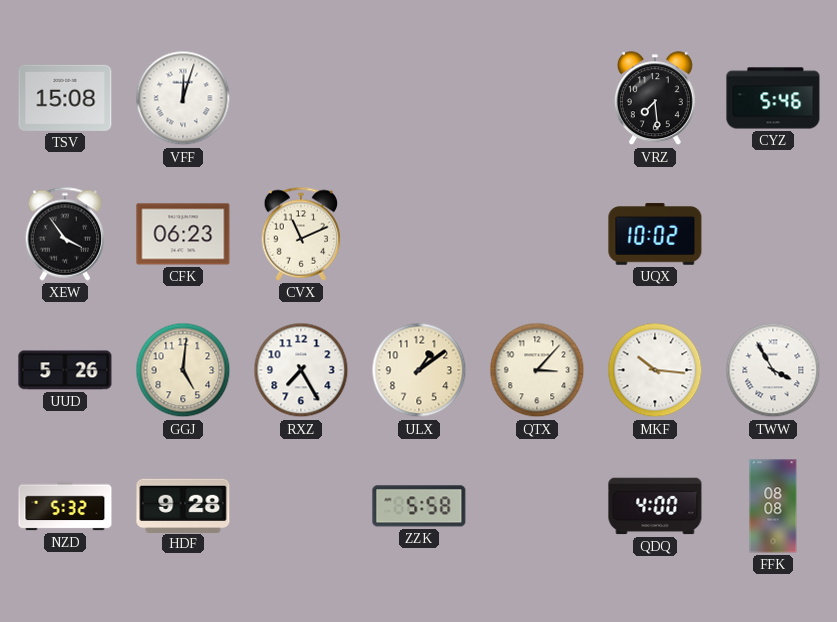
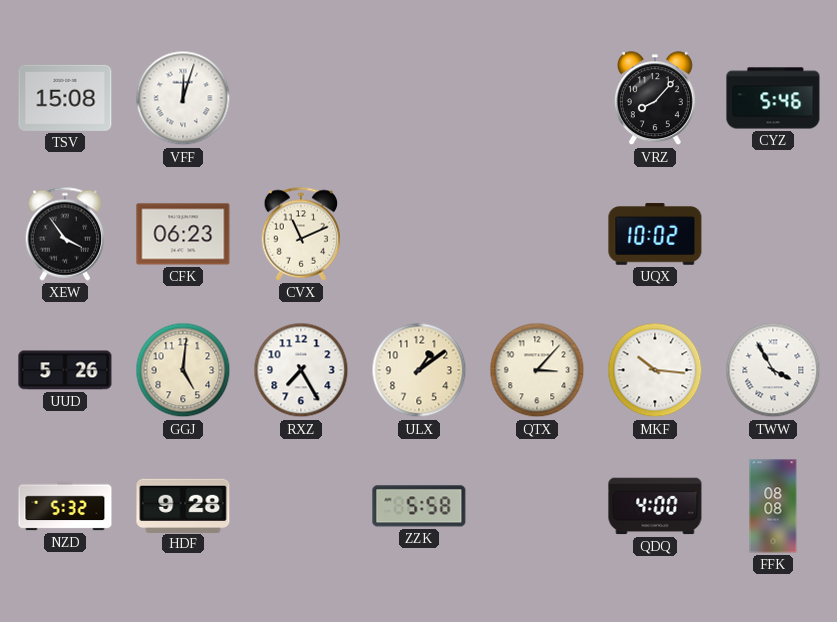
VRZ: 7:29 -> 8:07
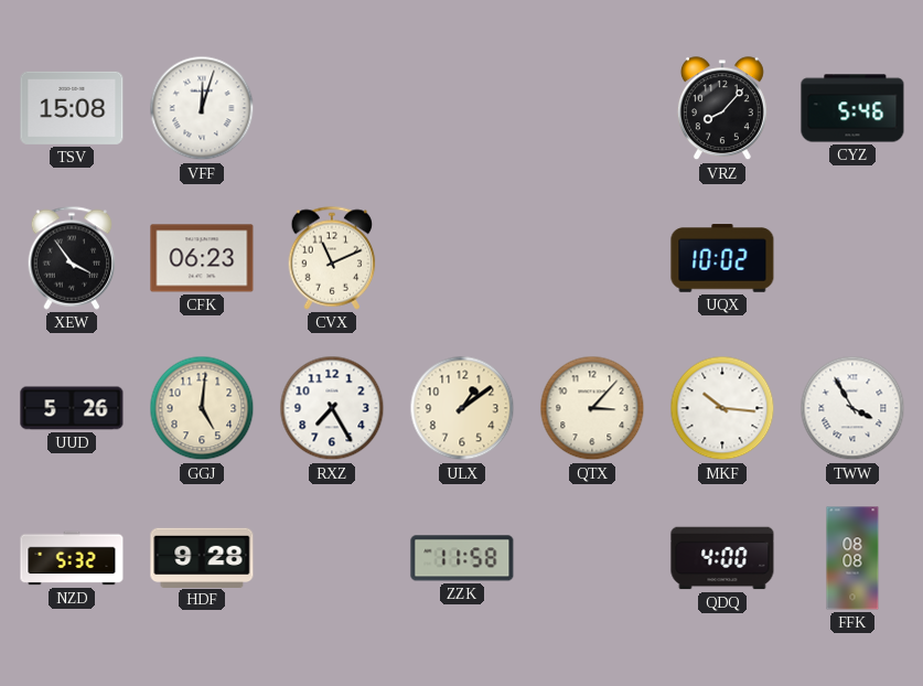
ZZK: 5:58 -> 11:58
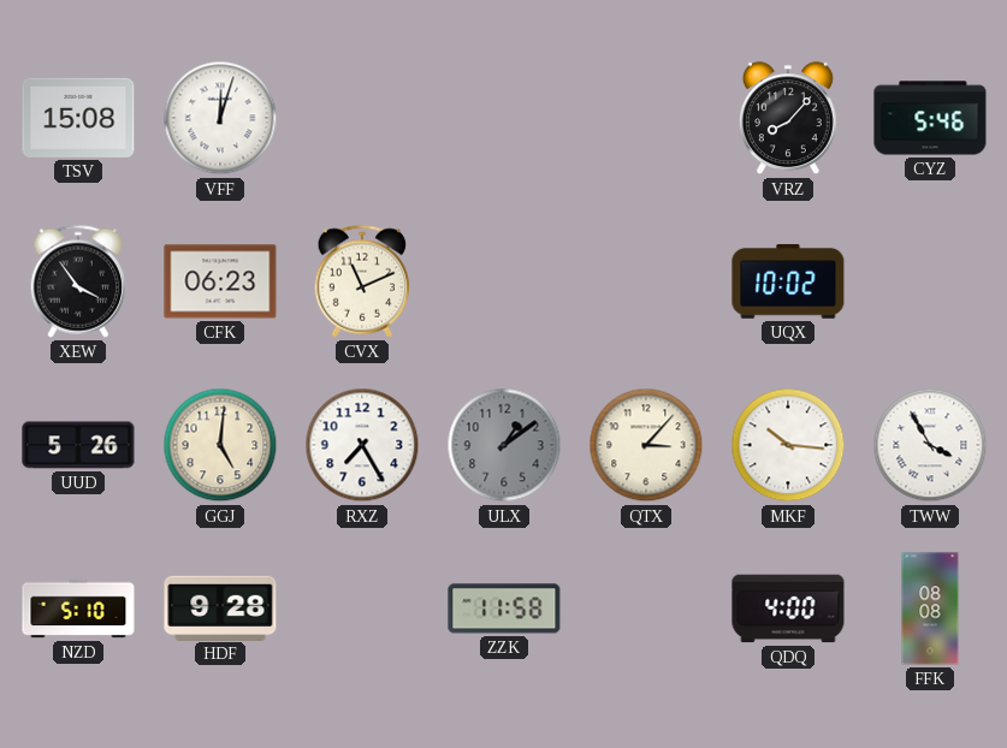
ULX dial: cream -> grey
NZD: 5:32 -> 5:10
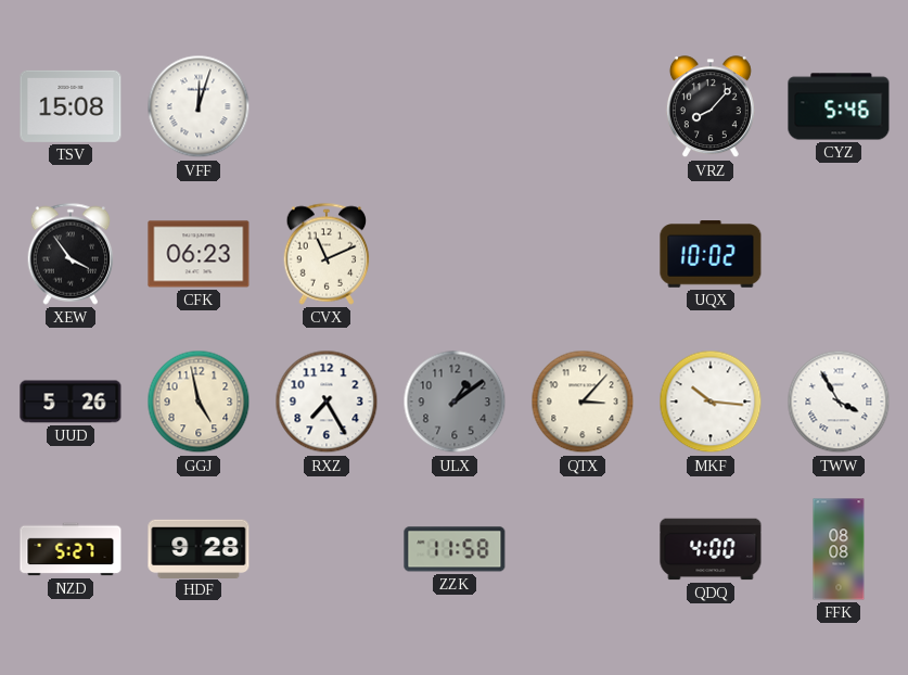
GGJ: 5:01 -> 4:58
NZD: 5:10 -> 5:27
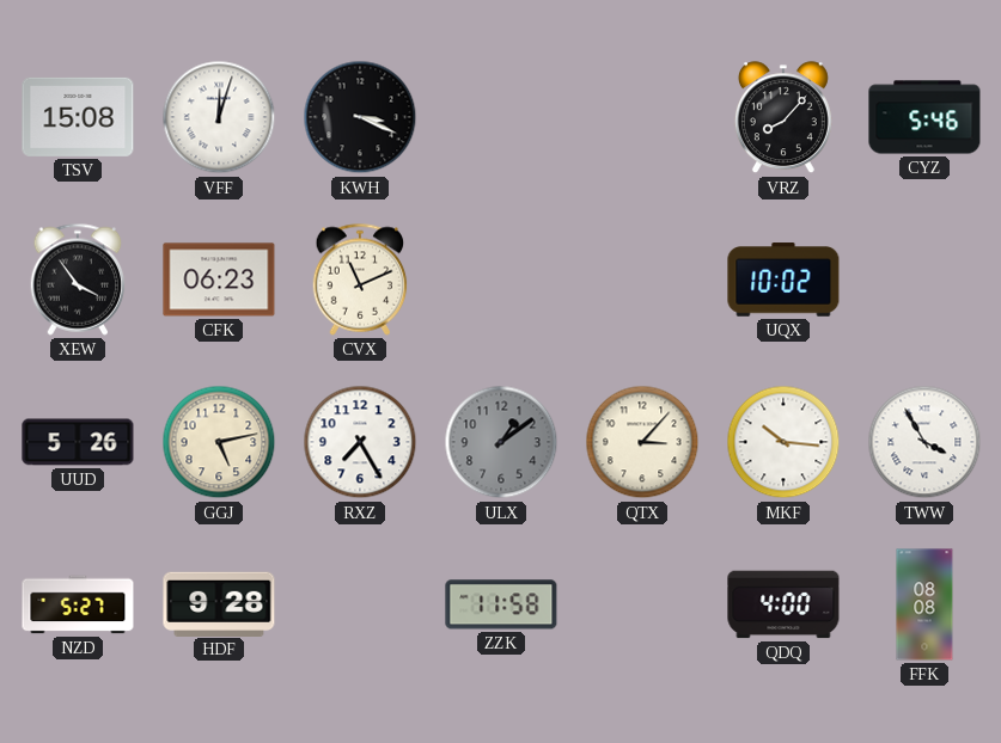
KWH: none -> 3:19
GGJ: 4:58 -> 5:13
